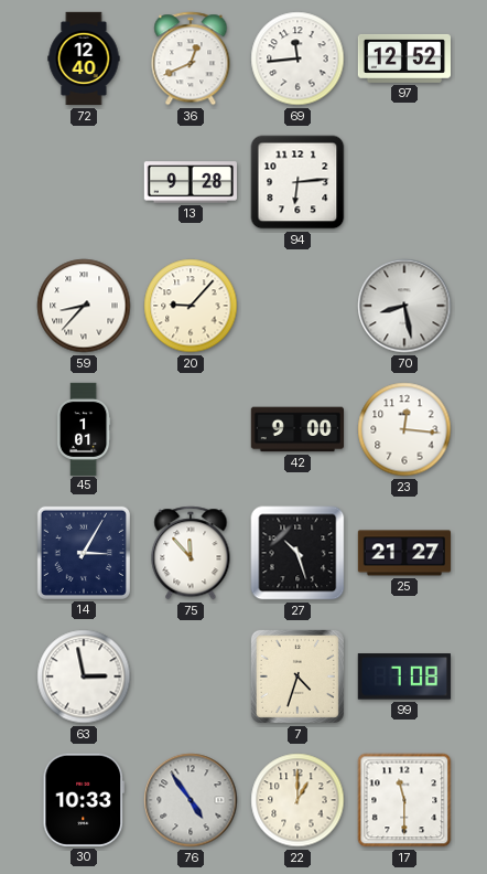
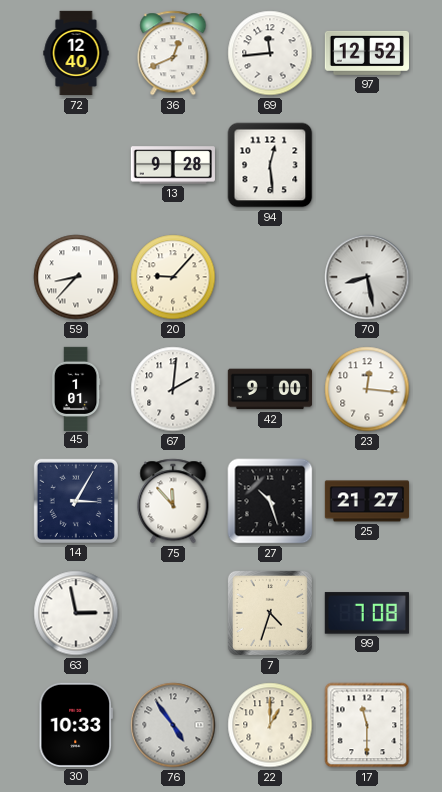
94: 6:14 -> 12:29
67: none -> 2:01
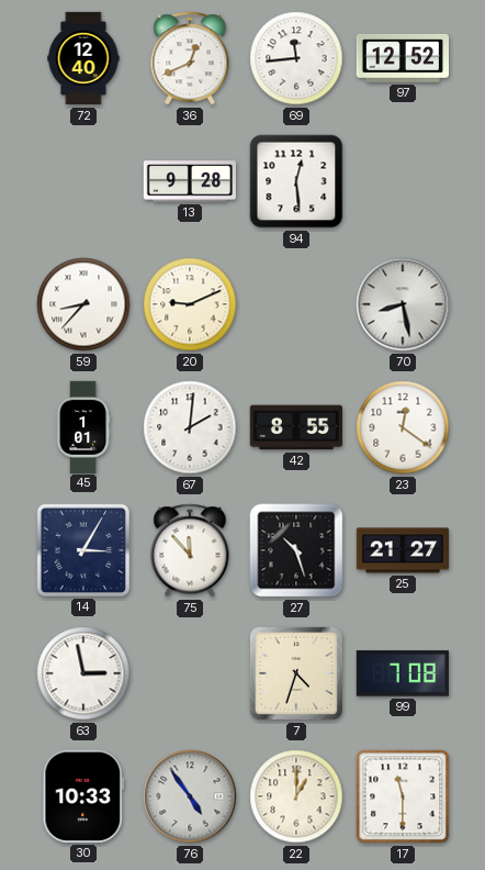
20: 9:07 -> 9:11
42: 9:00 -> 8:55
23: 12:16 -> 12:21
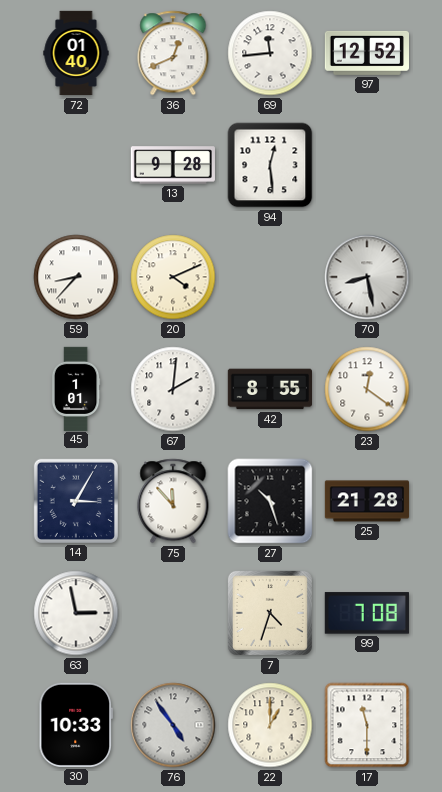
72: 12:40 -> 01:40
20: 9:11 -> 4:11
25: 21:27 -> 21:28
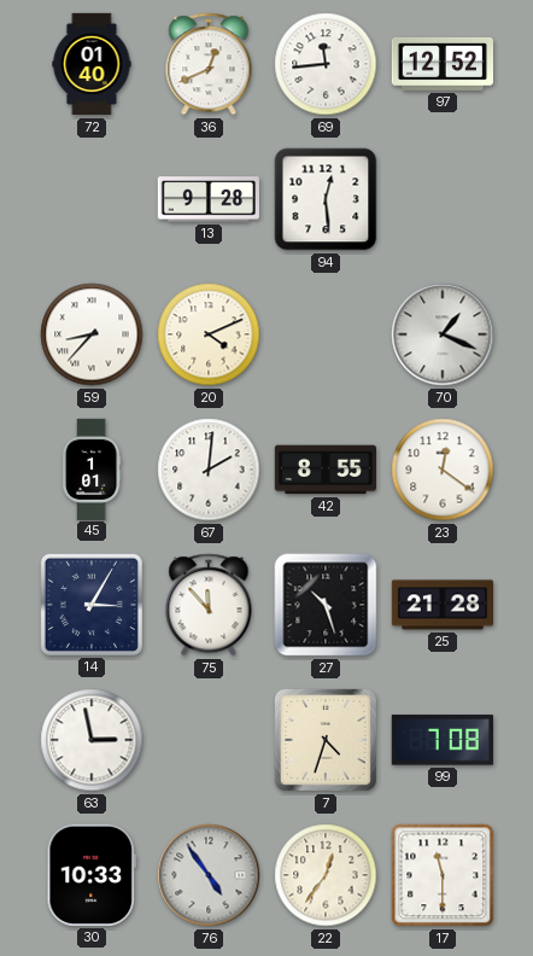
70: 8:28 -> 1:19
22: 1:00 -> 12:36
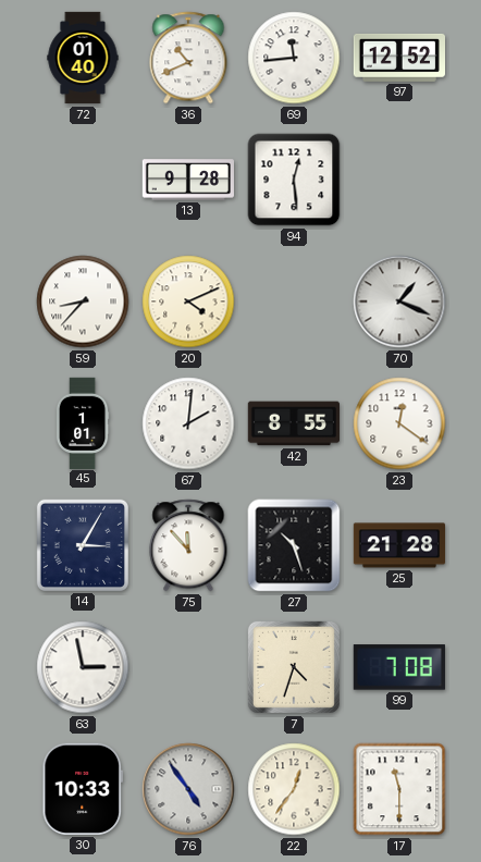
36: 12:41 -> 10:41
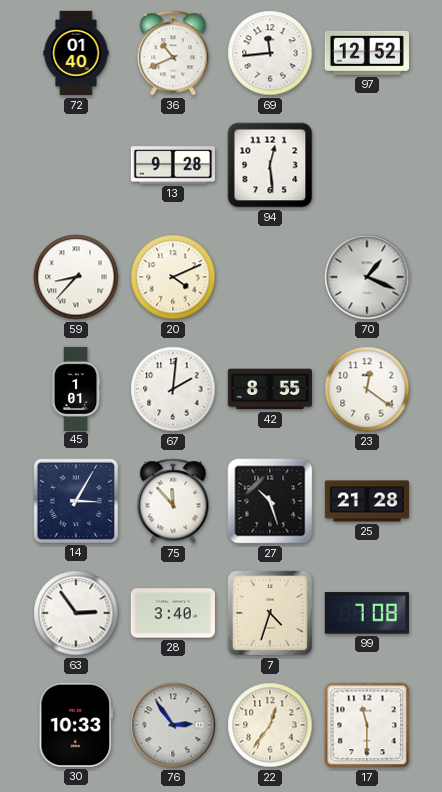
63: 2:58 -> 2:54
28: none -> 3:40
76: 4:54 -> 2:54
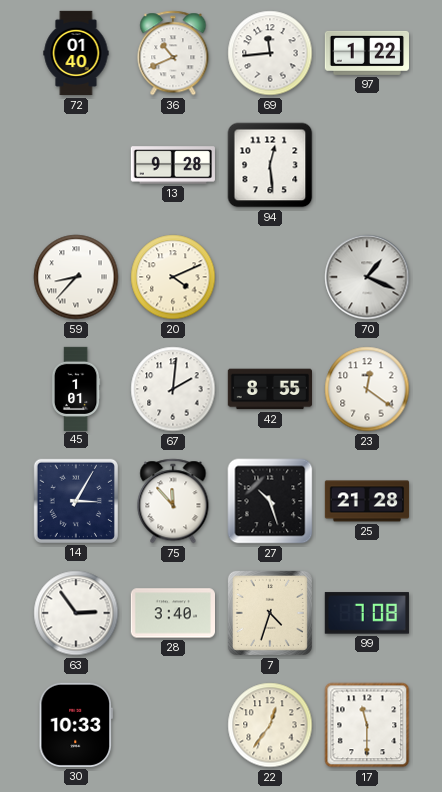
97: 12:52 -> 1:22
76: 2:54 -> none
